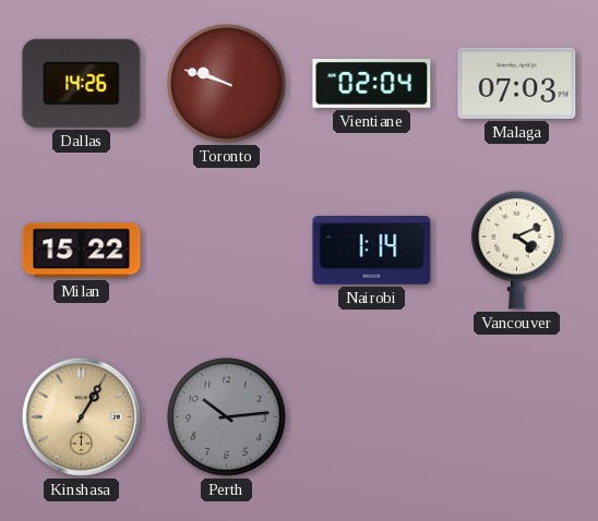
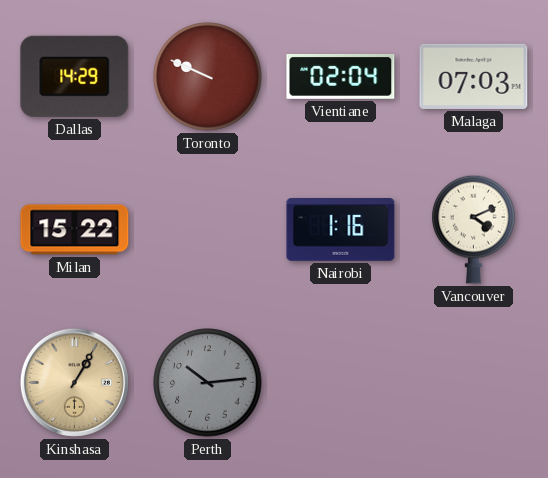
Dallas: 14:26 -> 14:29
Toronto: 9:48 -> 9:49
Nairobi: 1:14 -> 1:16
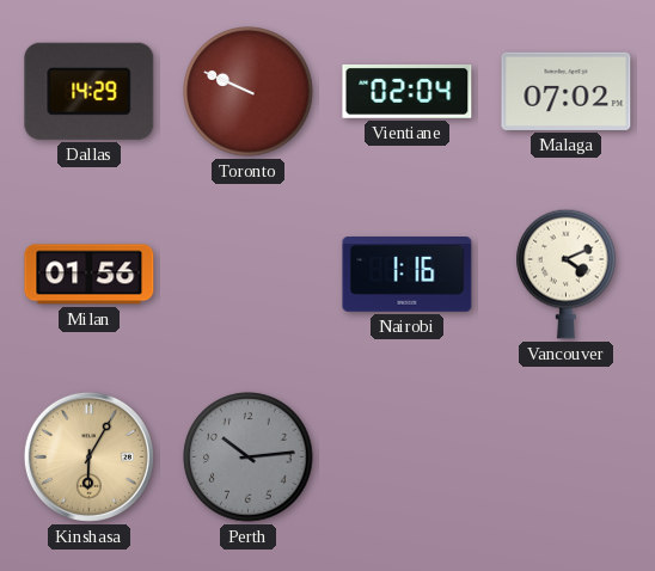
Malaga: 07:03 -> 07:02
Milan: 15:22 -> 01:56
Kinshasa: 1:05 -> 6:05
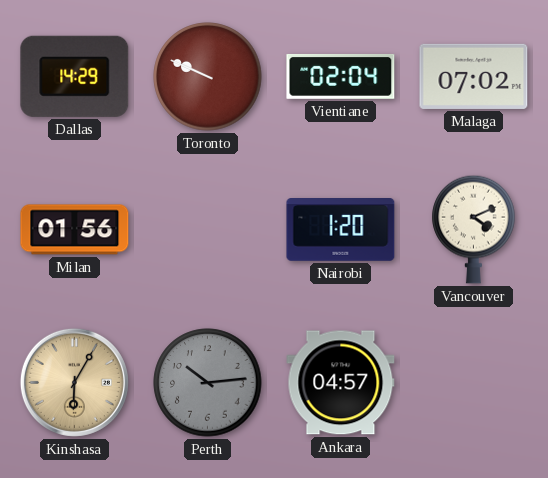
Nairobi: 1:16 -> 1:20
Ankara: none -> 04:57
